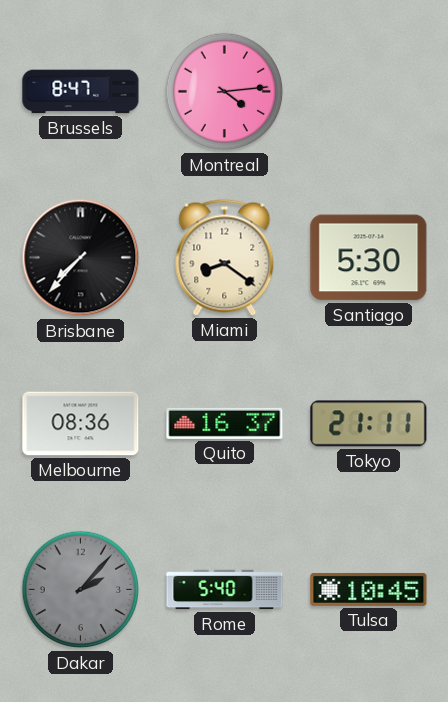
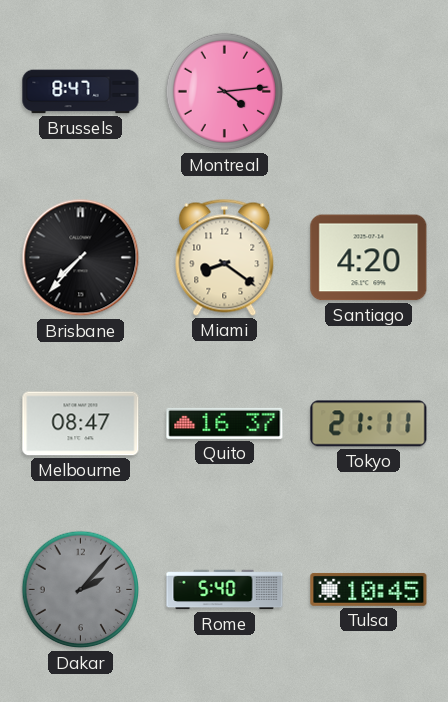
Santiago: 5:30 -> 4:20
Melbourne: 08:36 -> 08:47
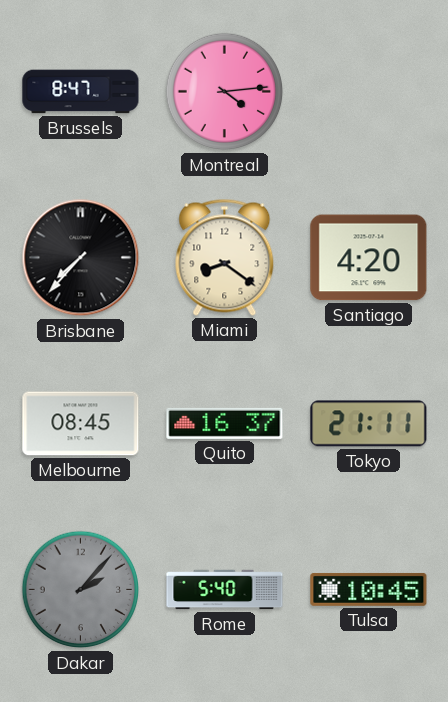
Melbourne: 08:47 -> 08:45
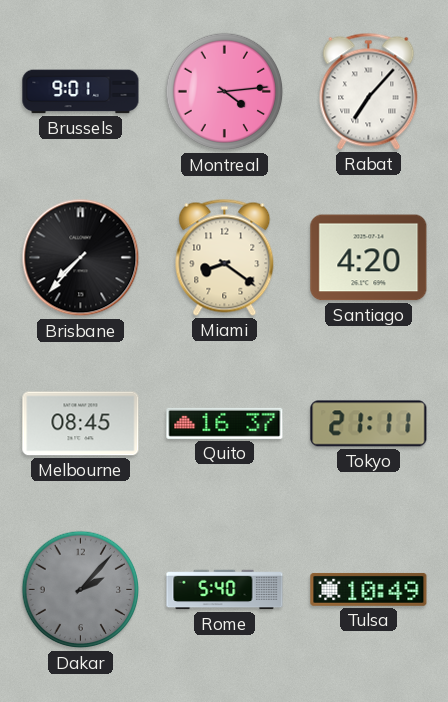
Brussels: 8:47 -> 9:01
Rabat: none -> 7:07
Tulsa: 10:45 -> 10:49
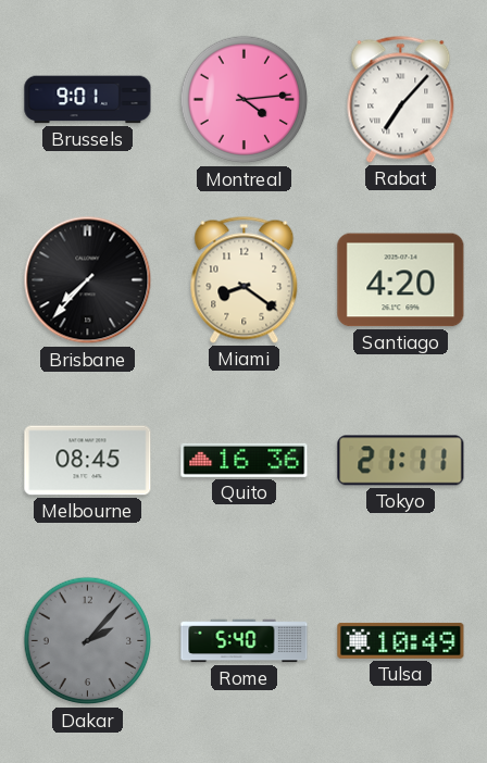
Quito: 16:37 -> 16:36
